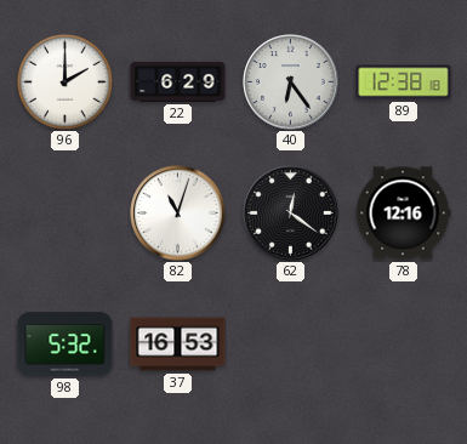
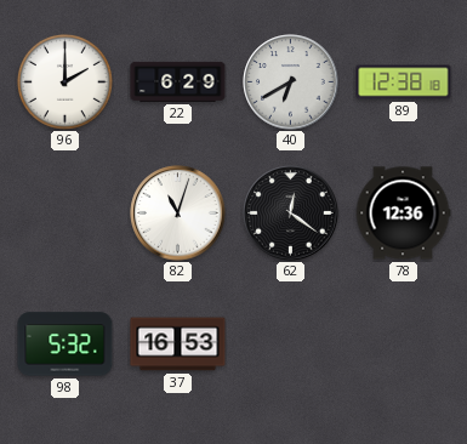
40: 6:24 -> 6:40
78: 12:16 -> 12:36
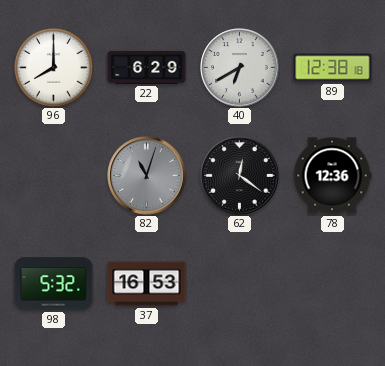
96: 2:00 -> 8:00
82 dial: white -> grey
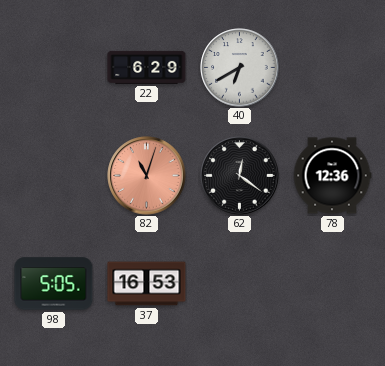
96: 8:00 -> none
89: 12:38 -> none
82 dial: grey -> salmon
98: 5:32 -> 5:05
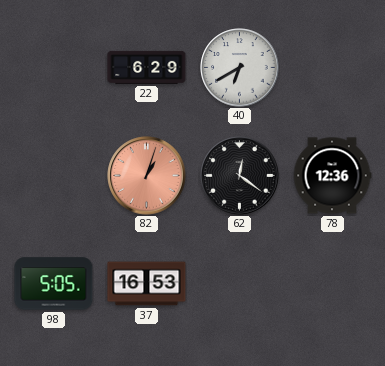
82: 11:03 -> 1:03
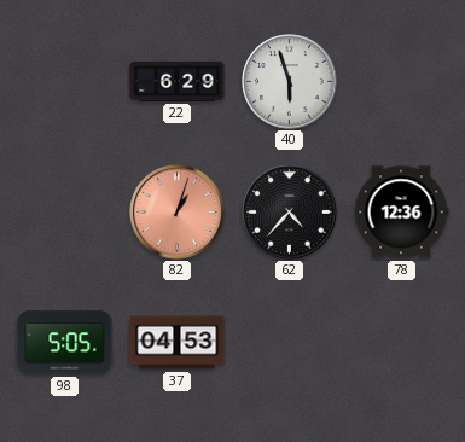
40: 6:40 -> 5:57
62: 12:21 -> 4:37
37: 16:53 -> 04:53
